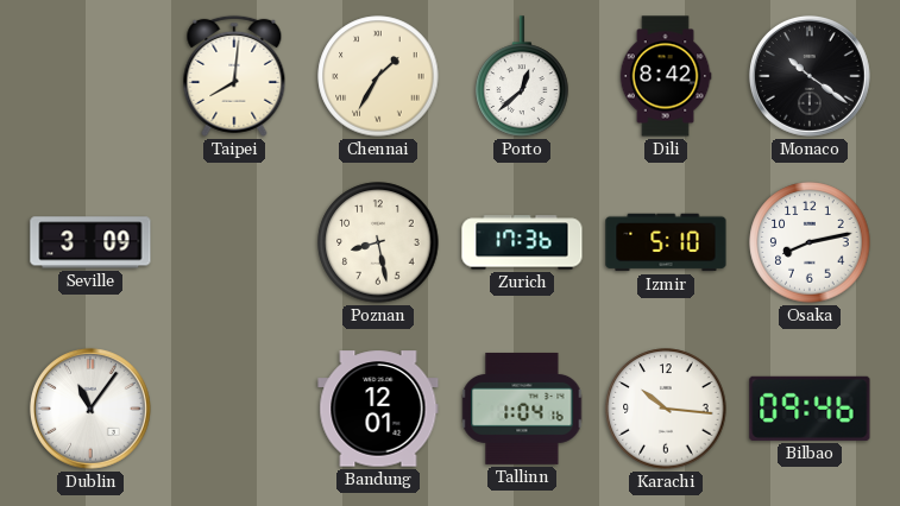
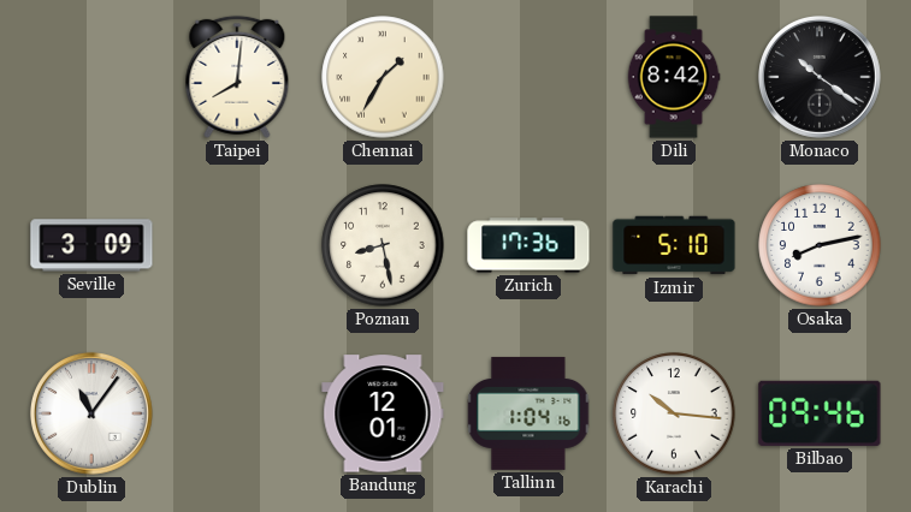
Porto: 12:38 -> none
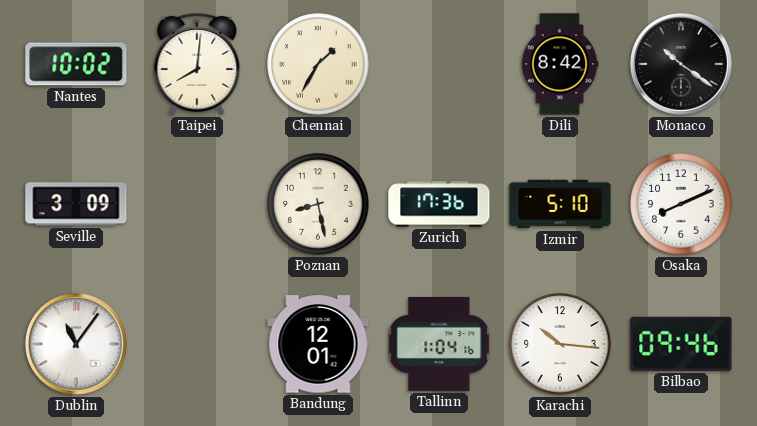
Nantes: none -> 10:02
Osaka: 8:13 -> 8:11
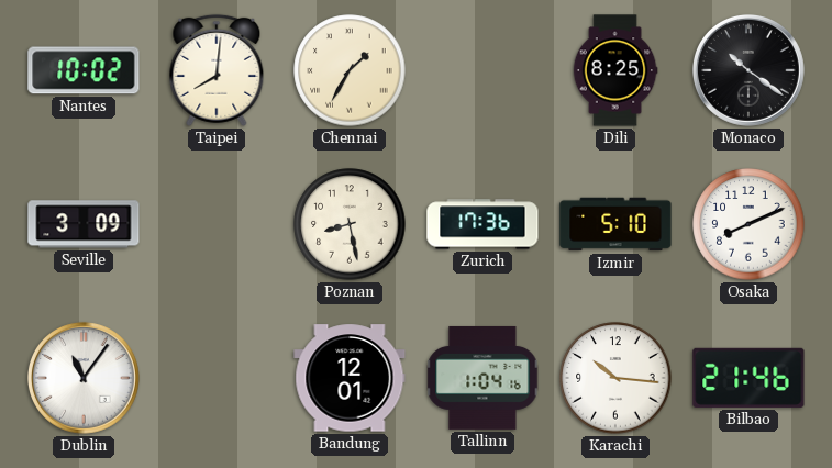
Dili: 8:42 -> 8:25
Bilbao: 09:46 -> 21:46
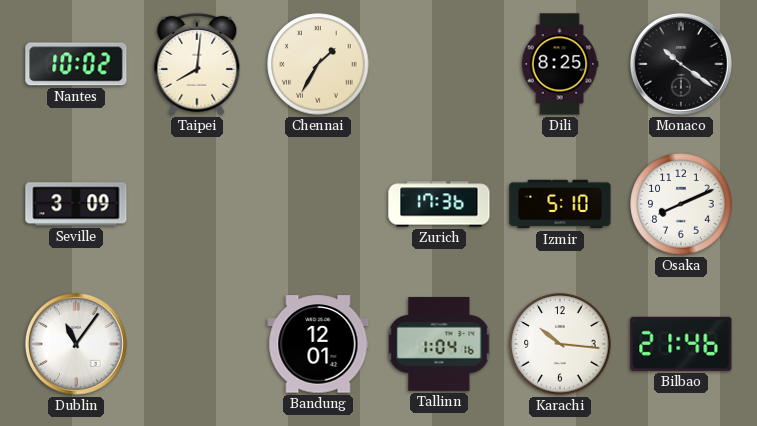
Poznan: 8:28 -> none
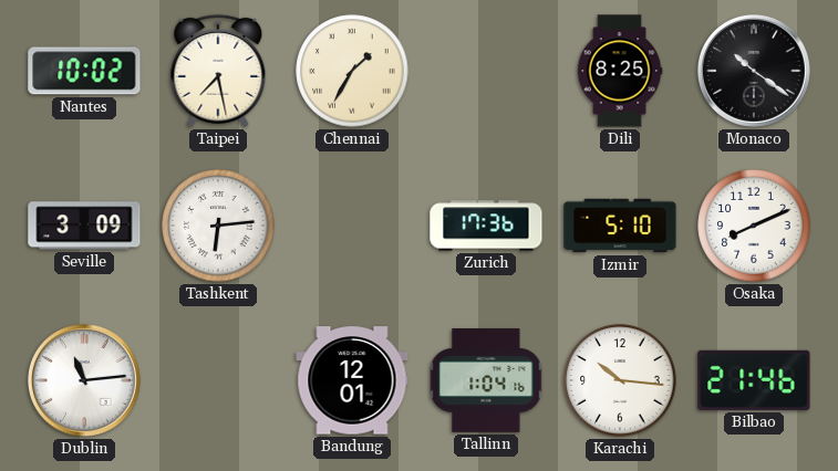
Taipei: 8:01 -> 7:28
Tashkent: none -> 6:14
Dublin: 11:06 -> 11:14
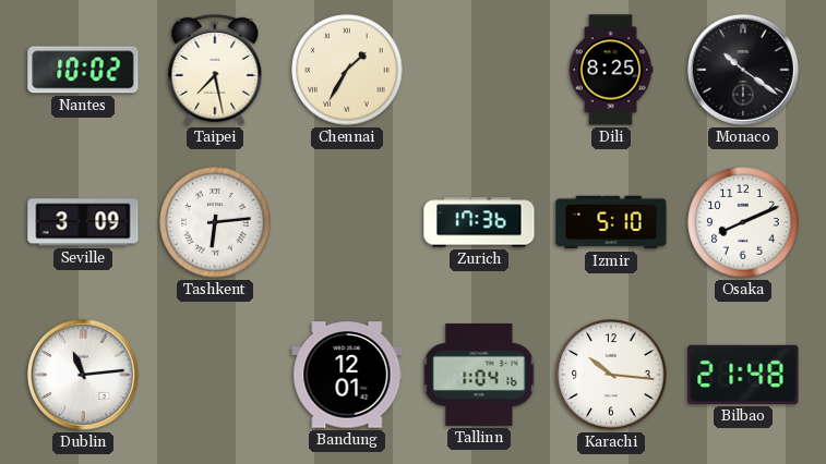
Bilbao: 21:46 -> 21:48
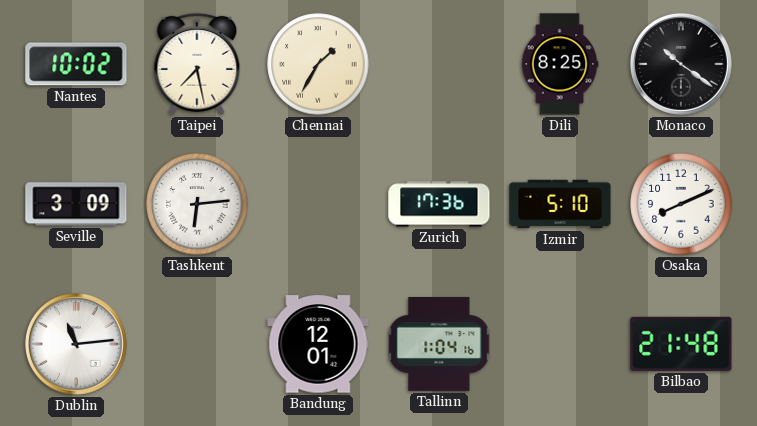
Karachi: 10:16 -> none
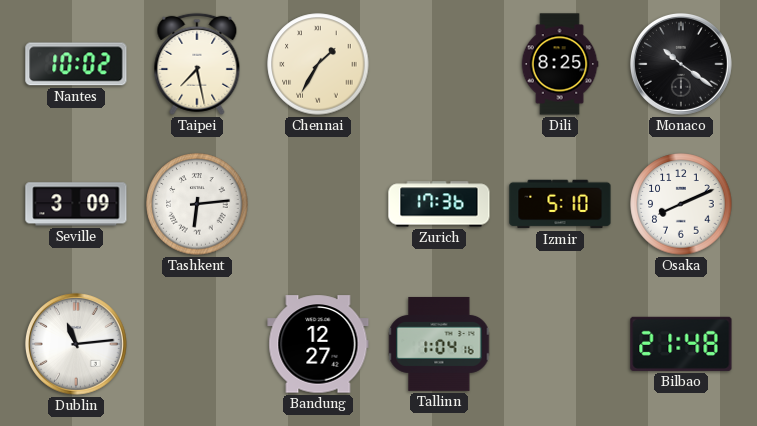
Bandung: 12:01 -> 12:27
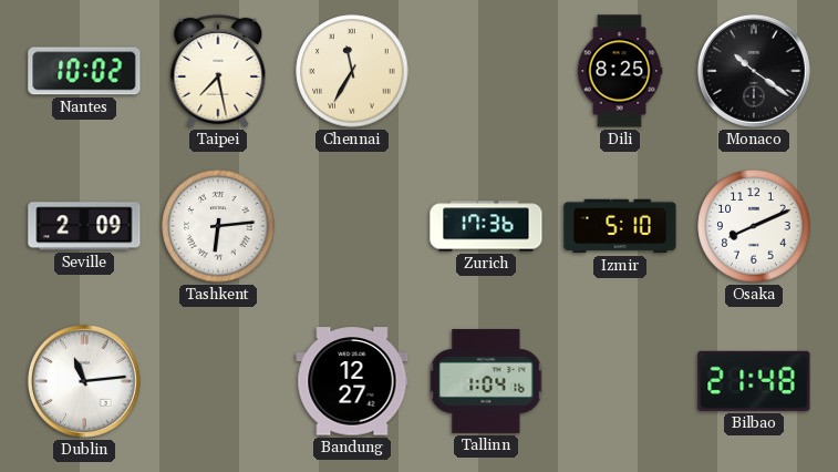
Chennai: 1:35 -> 11:35
Seville: 3:09 -> 2:09
